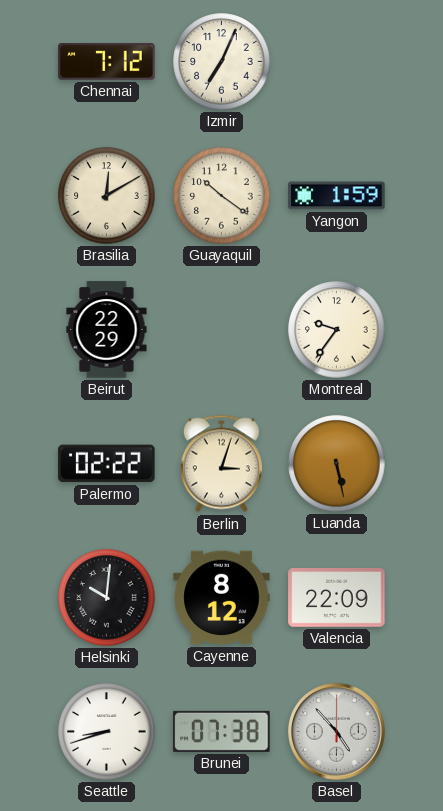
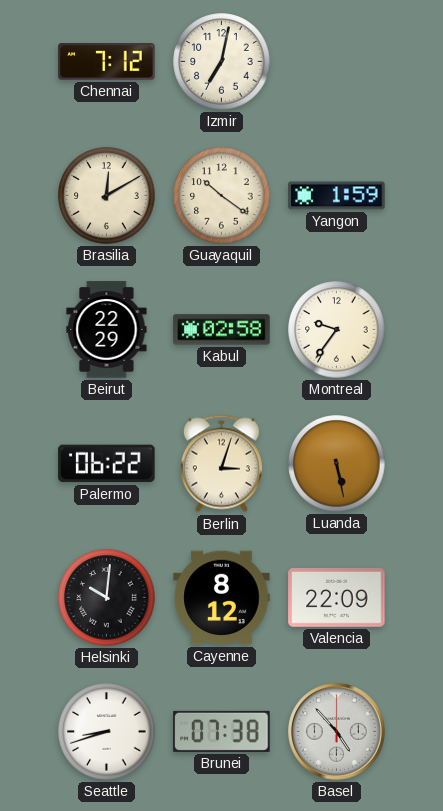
Izmir: 7:04 -> 7:02
Kabul: none -> 02:58
Palermo: 02:22 -> 06:22
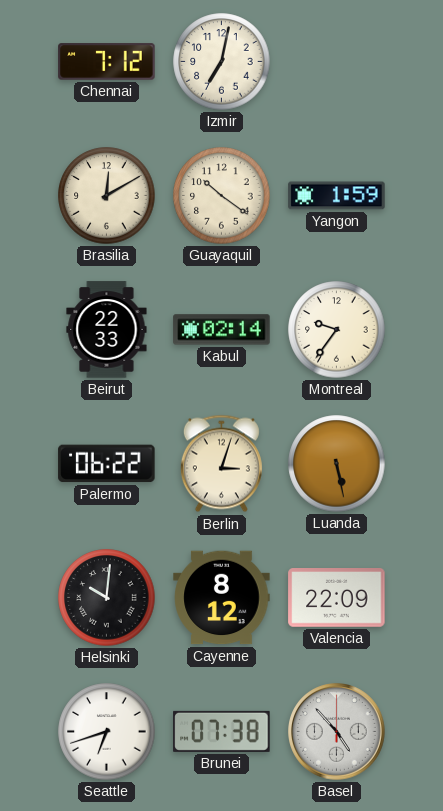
Beirut: 22:29 -> 22:33
Kabul: 02:58 -> 02:14
Seattle: 8:42 -> 6:42
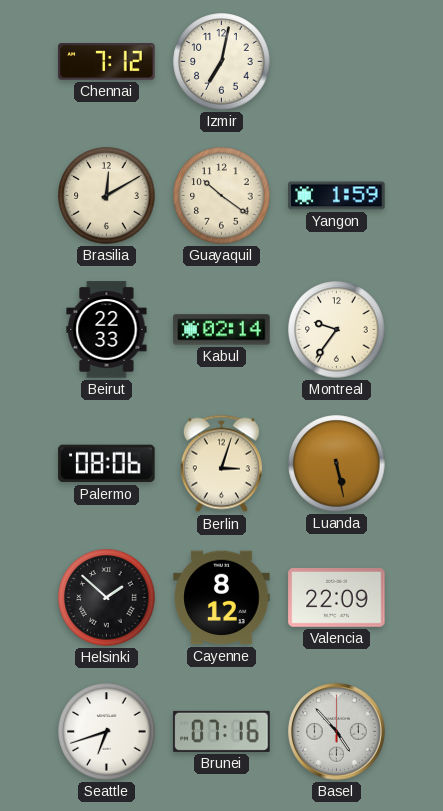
Palermo: 06:22 -> 08:06
Helsinki: 10:01 -> 1:52
Brunei: 07:38 -> 07:16
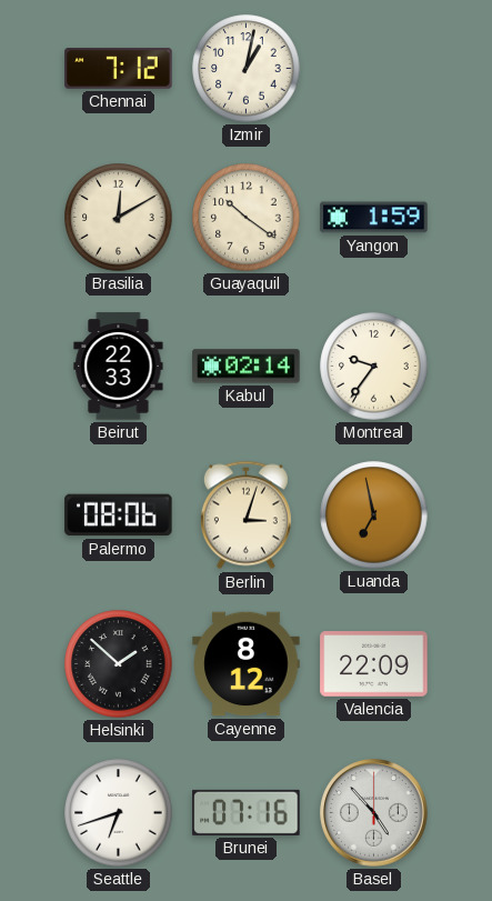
Izmir: 7:02 -> 1:02
Luanda: 5:28 -> 6:58
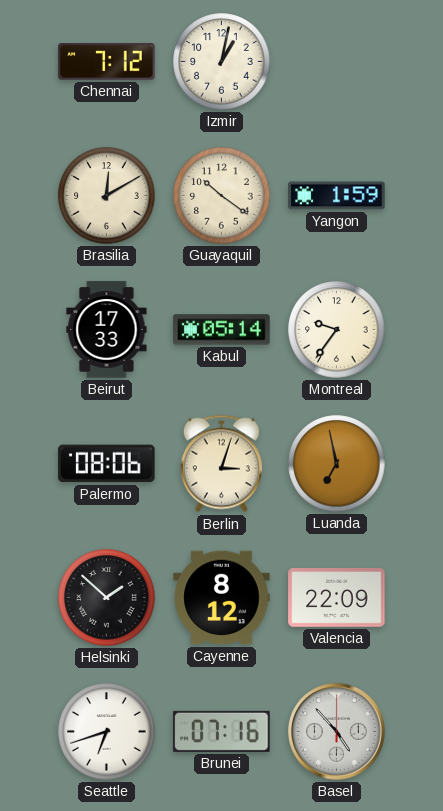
Beirut: 22:33 -> 17:33
Kabul: 02:14 -> 05:14
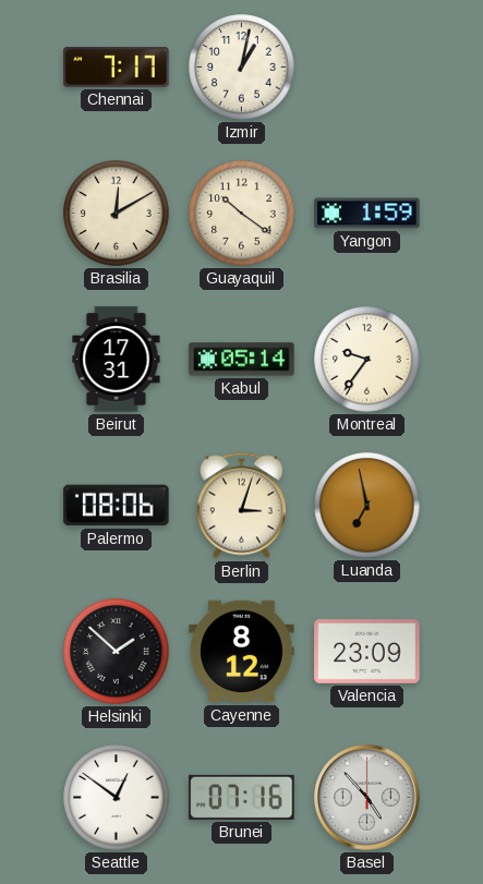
Chennai: 7:12 -> 7:17
Beirut: 17:33 -> 17:31
Valencia: 22:09 -> 23:09
Seattle: 6:42 -> 12:51
